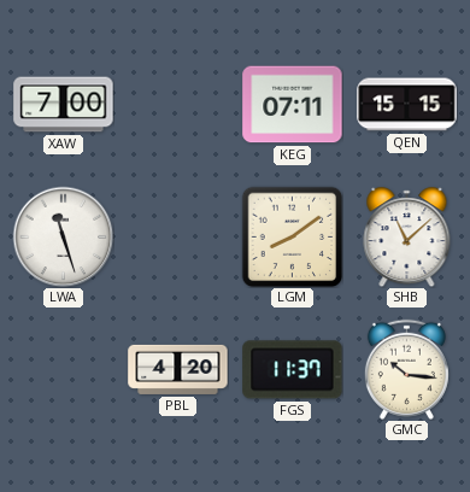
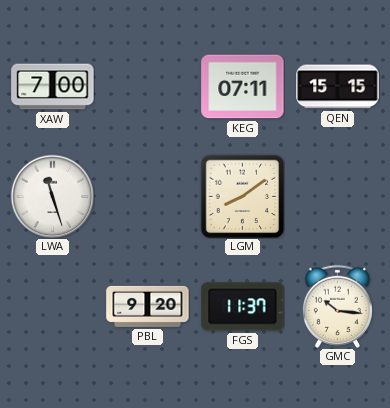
SHB: 11:08 -> none
PBL: 4:20 -> 9:20
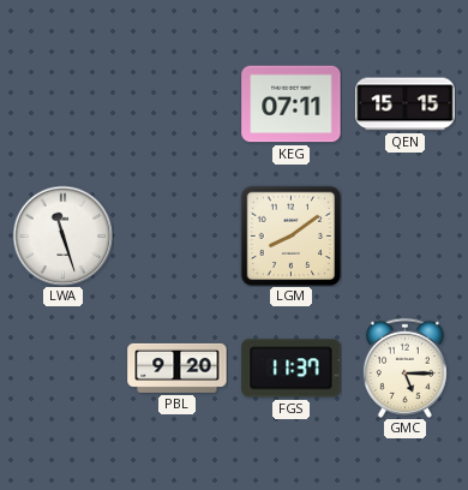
XAW: 7:00 -> none
GMC: 10:16 -> 5:15
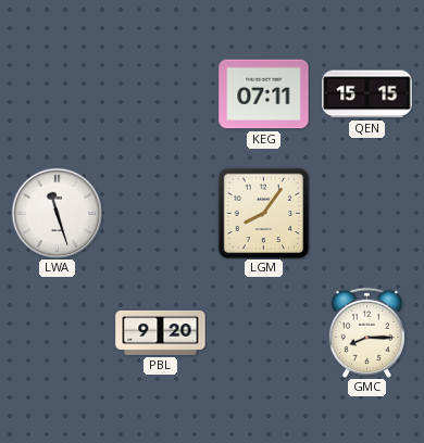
LGM: 8:09 -> 8:06
FGS: 11:37 -> none
GMC: 5:15 -> 8:15
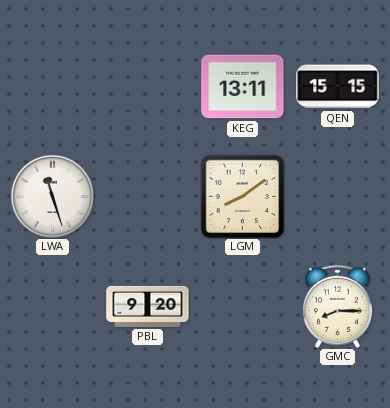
KEG: 07:11 -> 13:11
LGM: 8:06 -> 8:09
